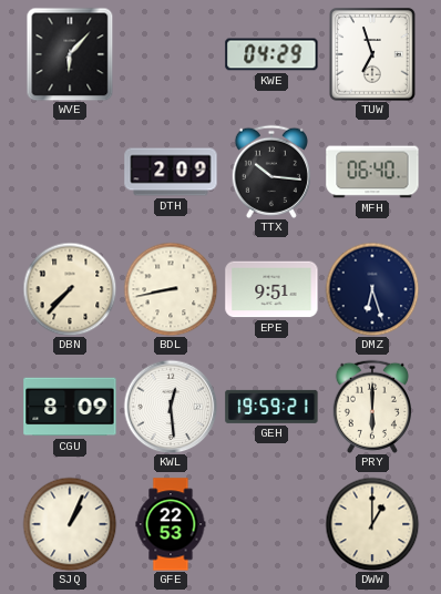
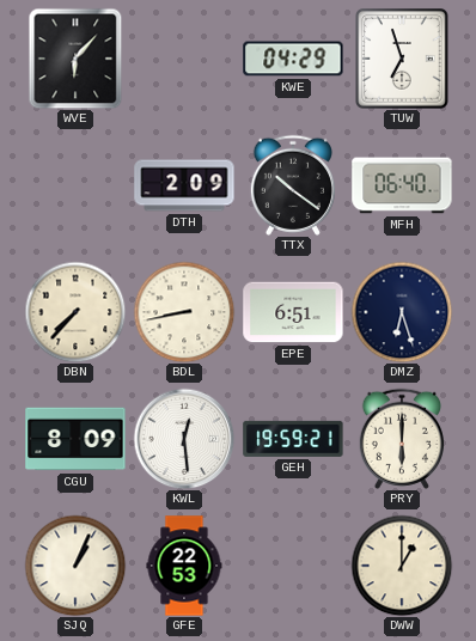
TTX: 10:16 -> 10:21
EPE: 9:51 -> 6:51
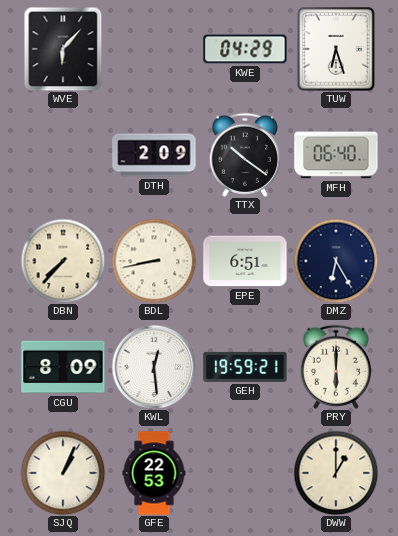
TUW: 6:57 -> 6:27
DMZ: 6:27 -> 6:25
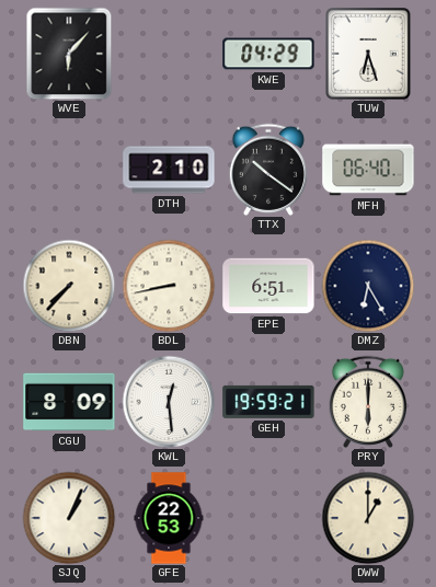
DTH: 2:09 -> 2:10
